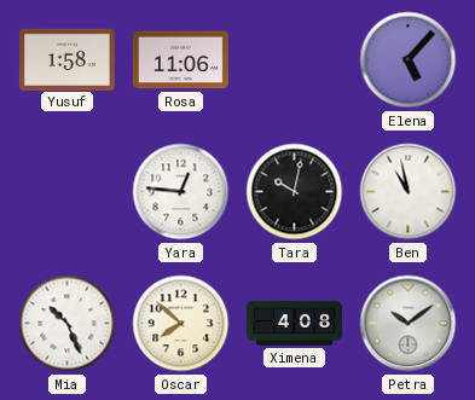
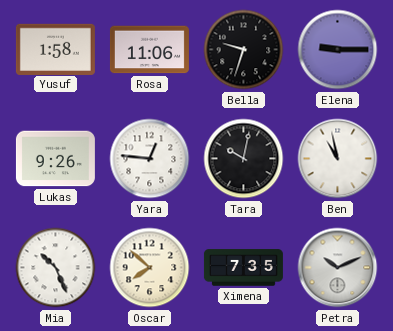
Bella: none -> 9:33
Elena: 5:07 -> 9:15
Lukas: none -> 9:26
Ximena: 4:08 -> 7:35
Petra: 10:09 -> 10:11
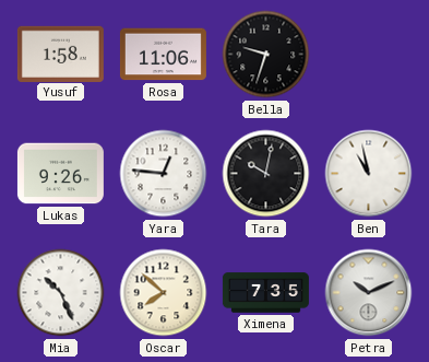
Elena: 9:15 -> none
